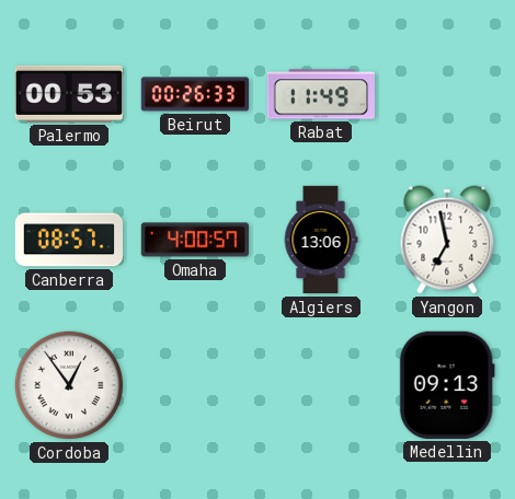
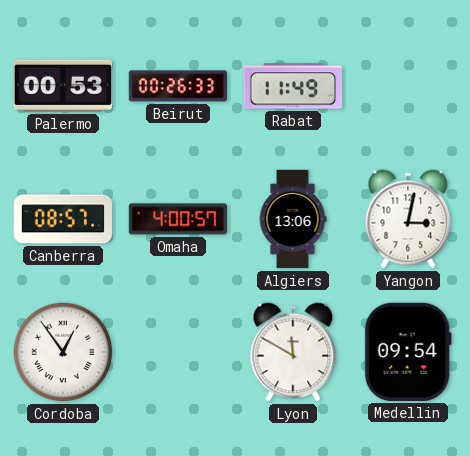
Yangon: 6:58 -> 3:02
Lyon: none -> 11:50
Medellin: 09:13 -> 09:54
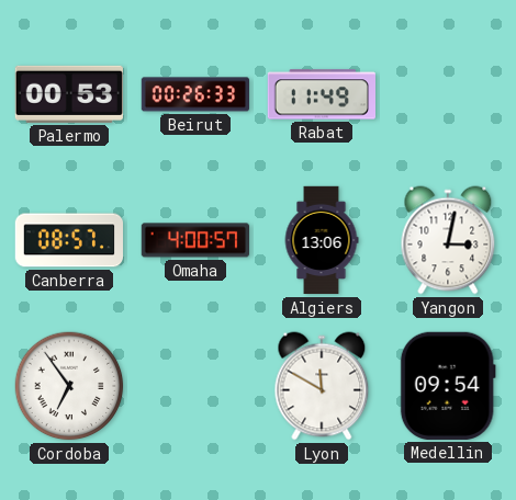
Cordoba: 12:54 -> 6:54
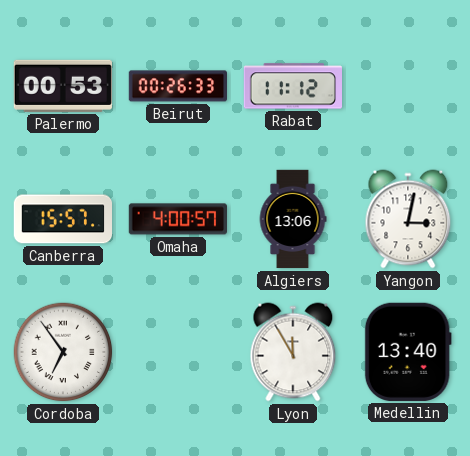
Rabat: 11:49 -> 11:12
Canberra: 08:57 -> 15:57
Lyon: 11:50 -> 11:55
Medellin: 09:54 -> 13:40
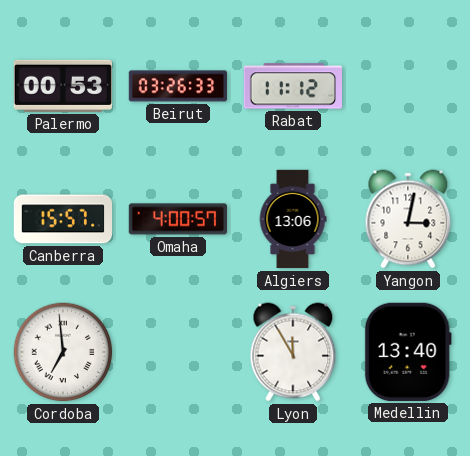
Beirut: 00:26 -> 03:26
Cordoba: 6:54 -> 6:59
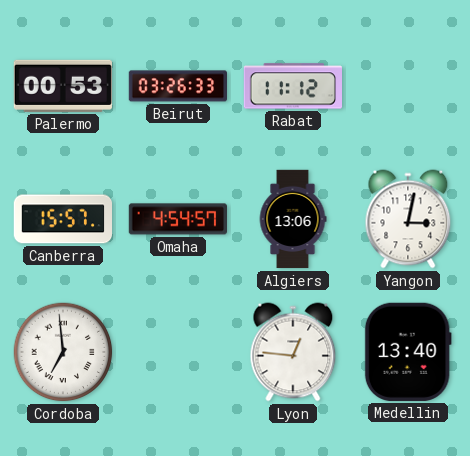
Omaha: 4:00 -> 4:54
Lyon: 11:55 -> 12:46
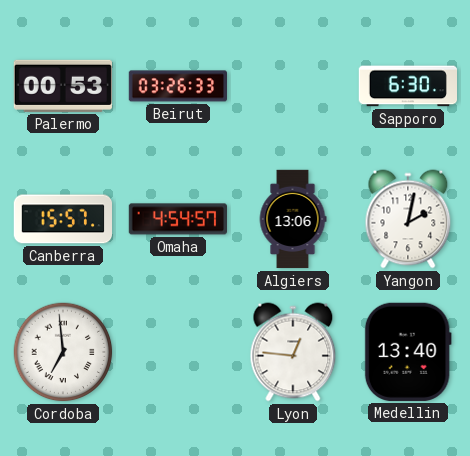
Rabat: 11:12 -> none
Sapporo: none -> 6:30
Yangon: 3:02 -> 2:02
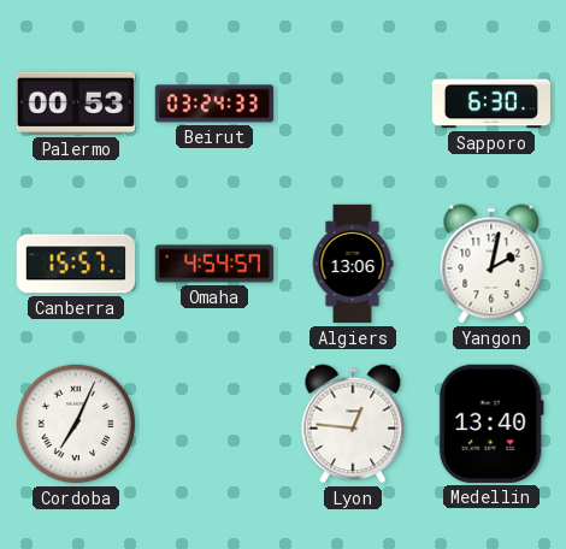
Beirut: 03:26 -> 03:24
Cordoba: 6:59 -> 7:04
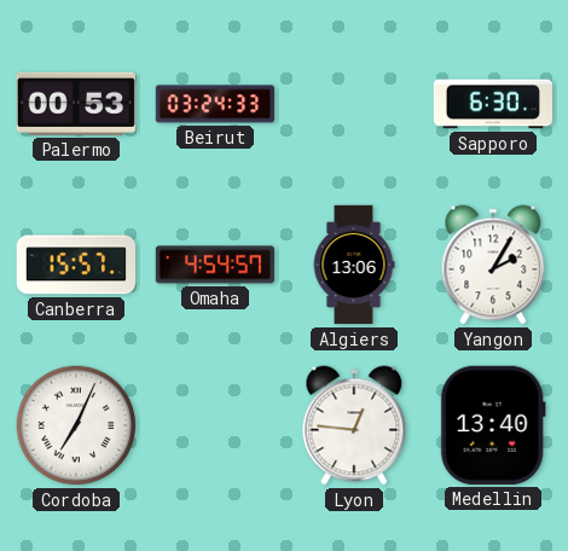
Yangon: 2:02 -> 2:05
